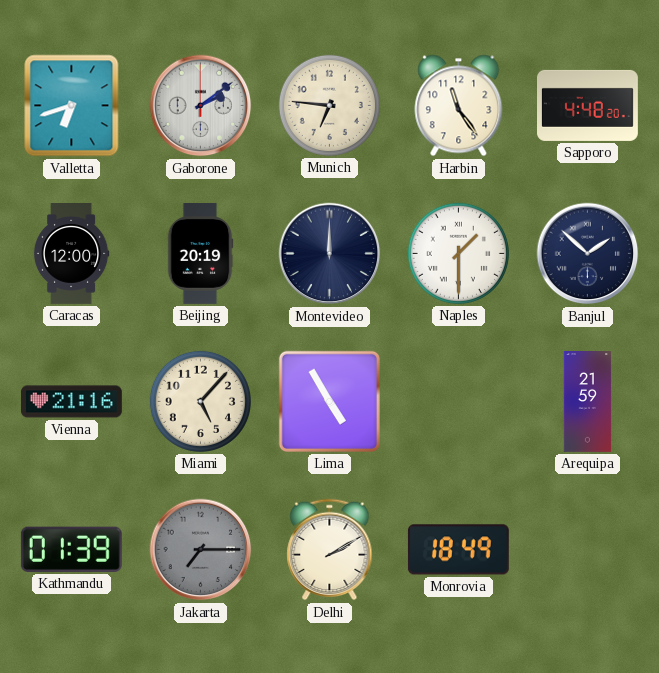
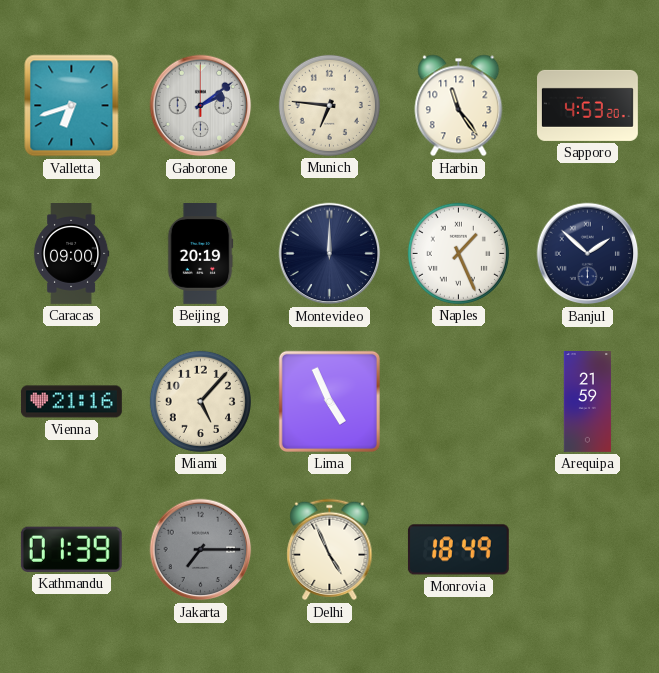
Sapporo: 4:48 -> 4:53
Caracas: 12:00 -> 09:00
Naples: 1:30 -> 1:26
Lima: 4:55 -> 4:56
Delhi: 2:10 -> 4:56
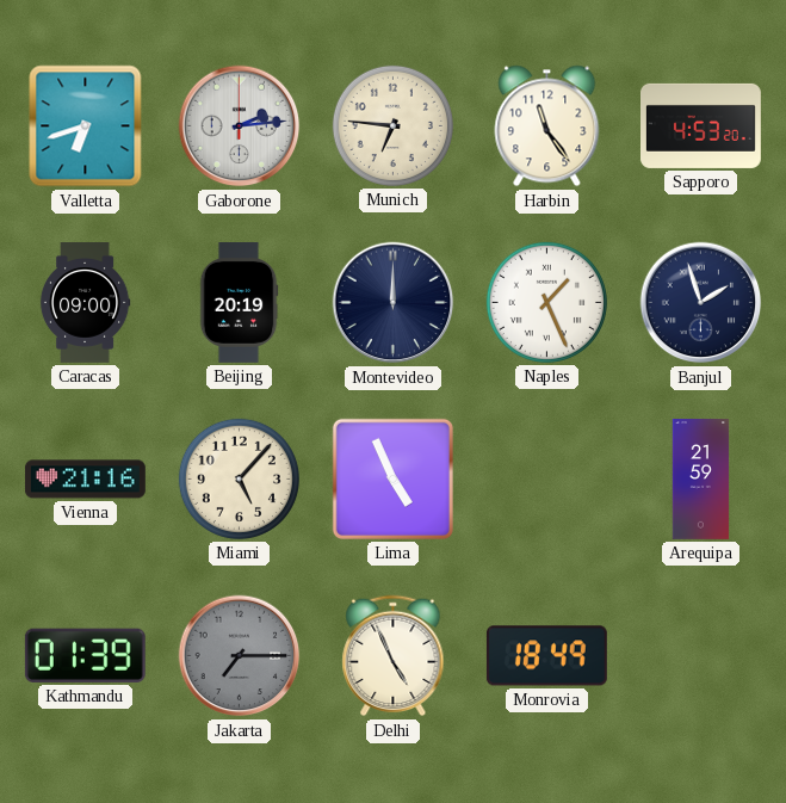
Gaborone: 2:09 -> 2:14
Banjul: 1:52 -> 1:57
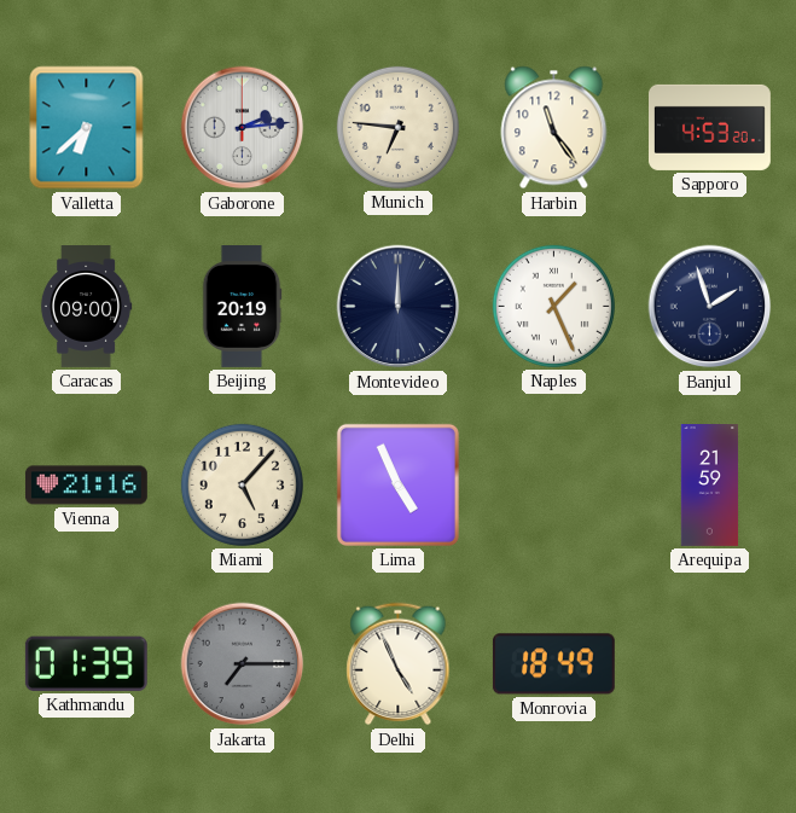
Valletta: 6:42 -> 6:38
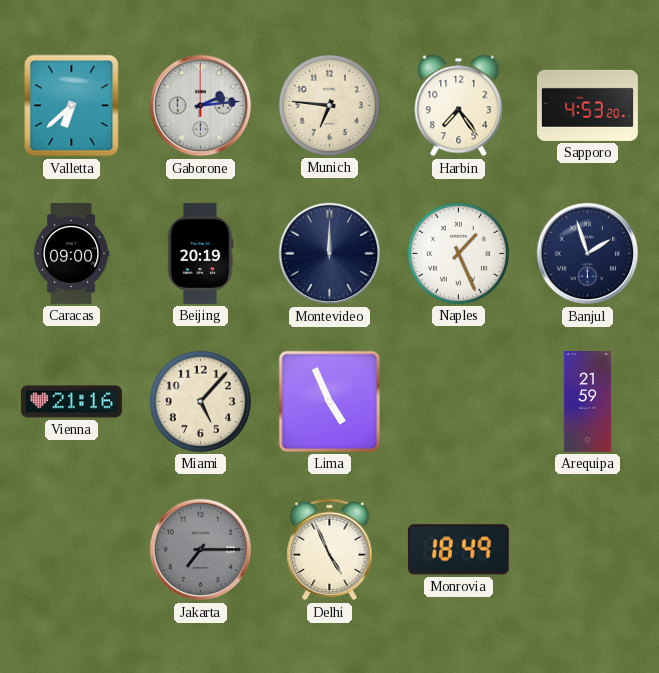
Harbin: 11:24 -> 7:24
Kathmandu: 01:39 -> none
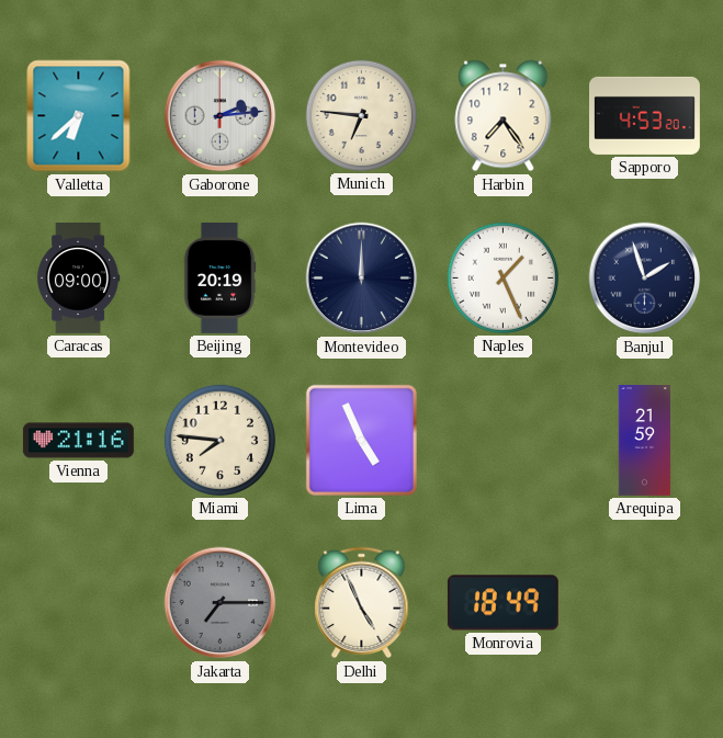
Miami: 5:07 -> 7:46
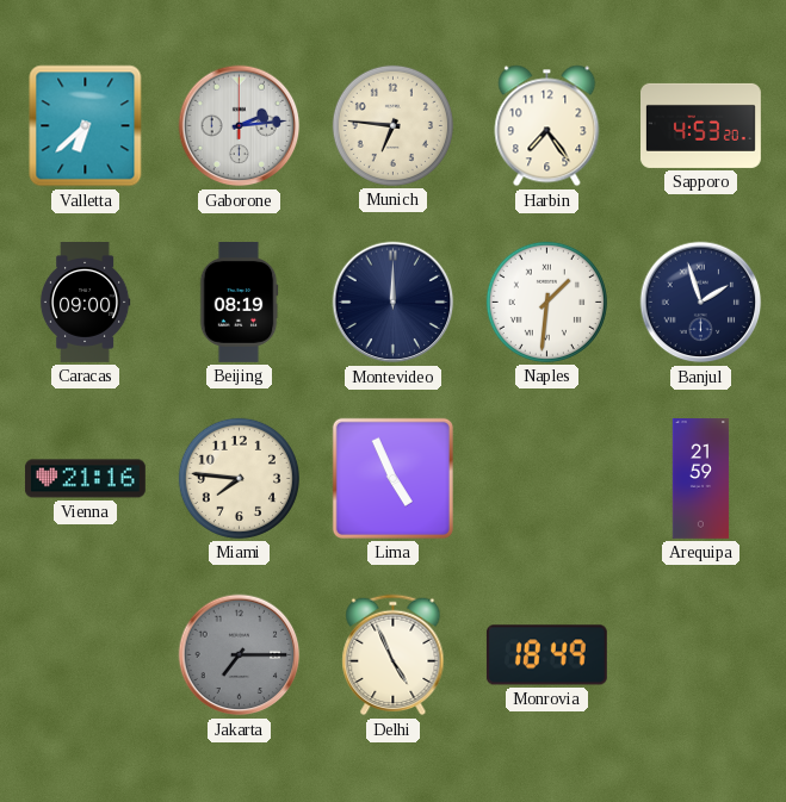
Beijing: 20:19 -> 08:19
Naples: 1:26 -> 1:31
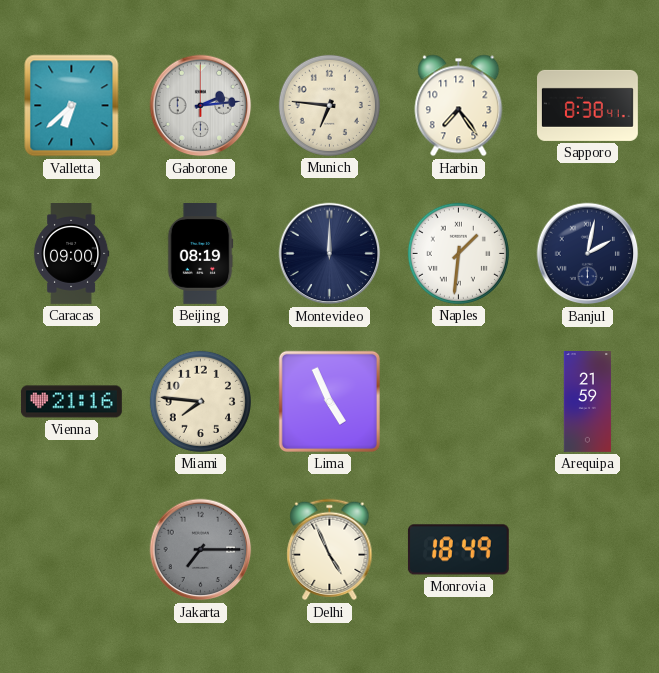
Sapporo: 4:53 -> 8:38
Banjul: 1:57 -> 2:02
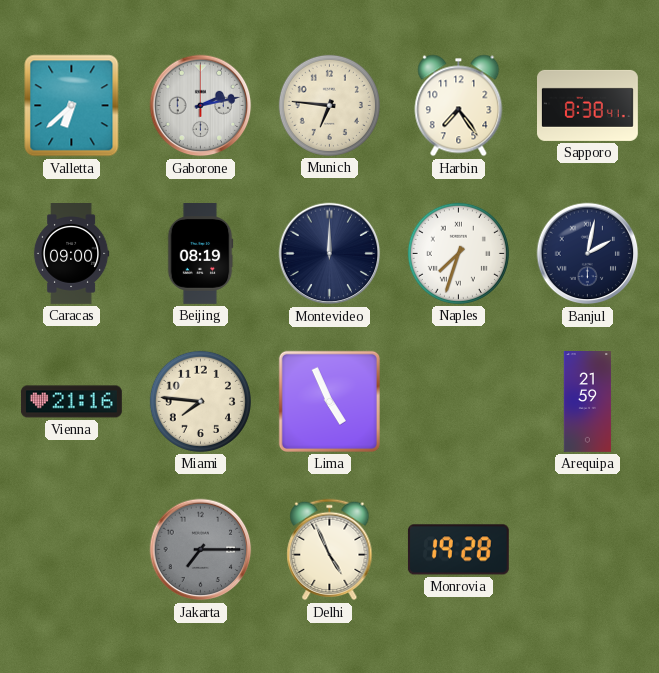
Gaborone: 2:14 -> 2:13
Naples: 1:31 -> 7:33
Monrovia: 18:49 -> 19:28
